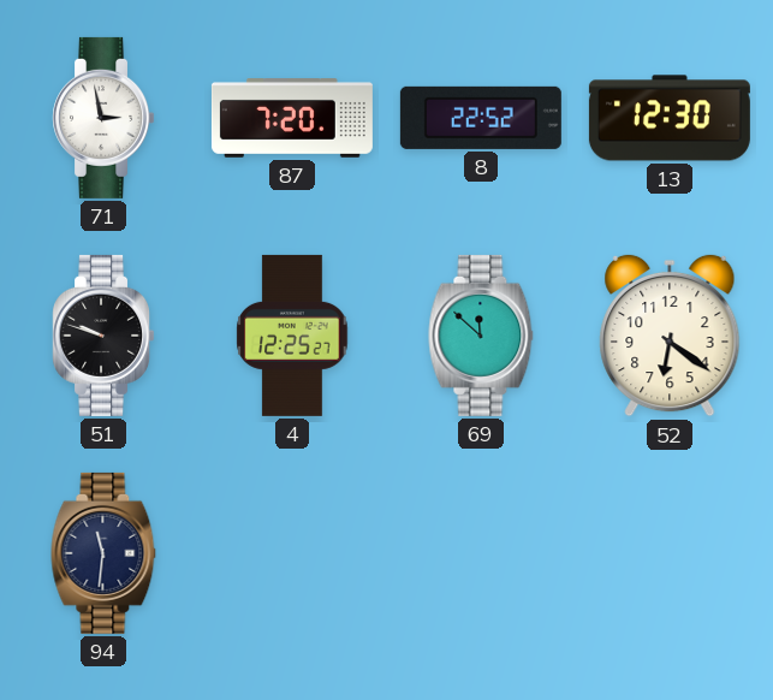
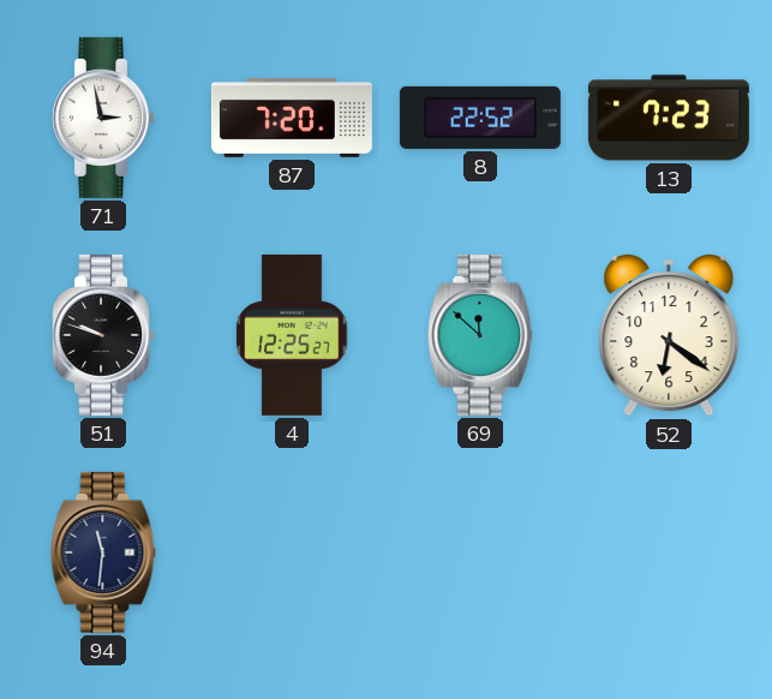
13: 12:30 -> 7:23
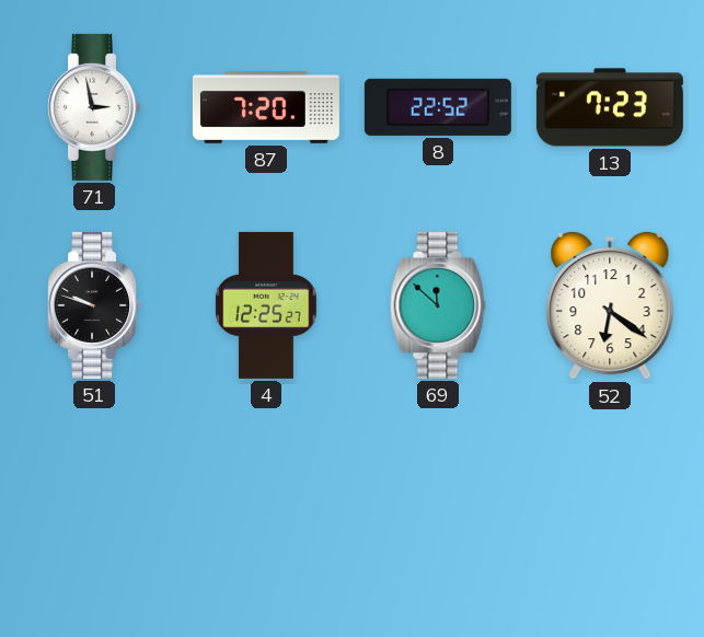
94: 11:31 -> none
